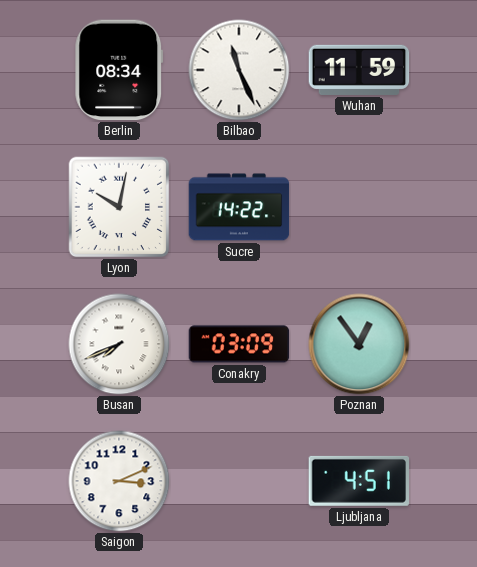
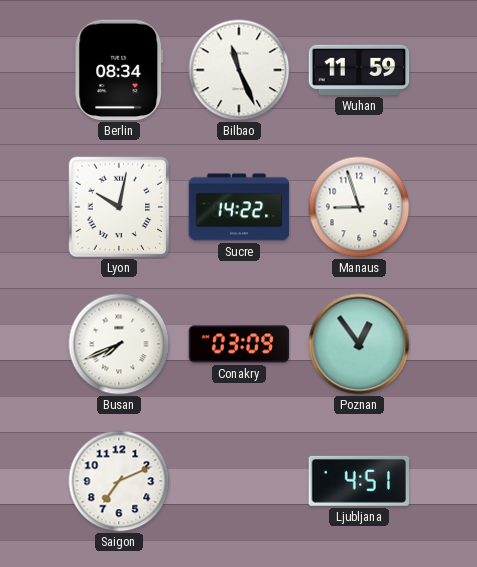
Manaus: none -> 8:57
Saigon: 3:11 -> 7:11
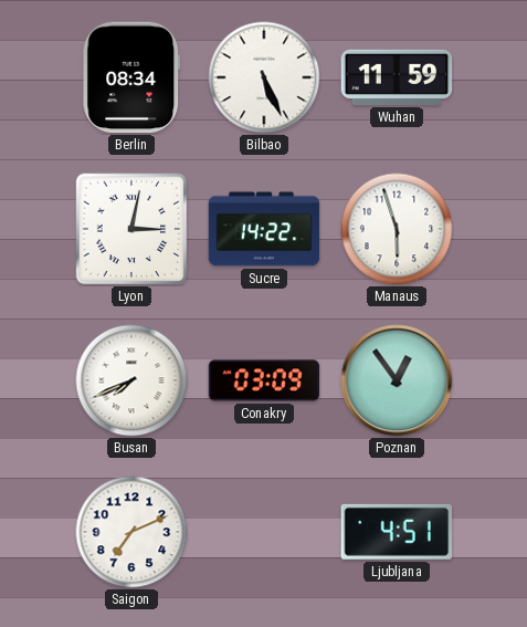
Bilbao: 11:26 -> 5:26
Lyon: 10:02 -> 3:02
Manaus: 8:57 -> 5:57
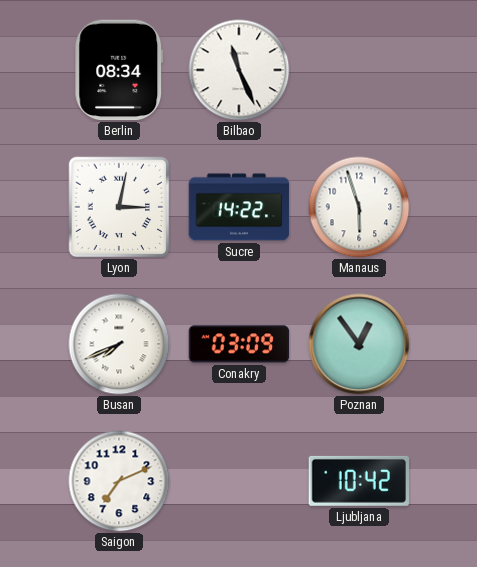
Bilbao: 5:26 -> 11:26
Wuhan: 11:59 -> none
Ljubljana: 4:51 -> 10:42
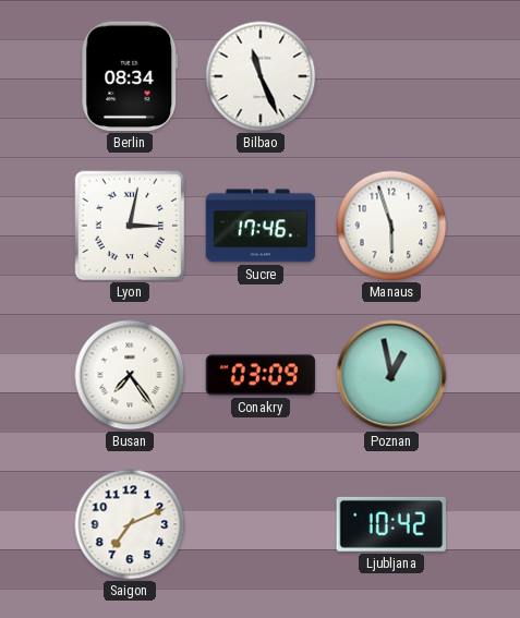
Sucre: 14:22 -> 17:46
Busan: 7:41 -> 7:24
Poznan: 12:54 -> 12:58
